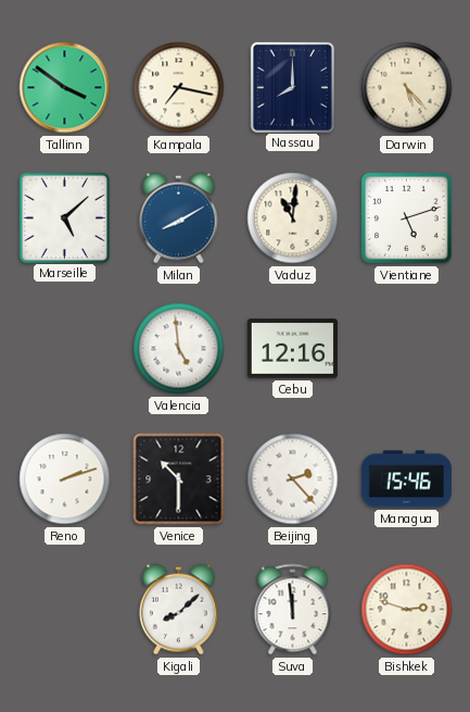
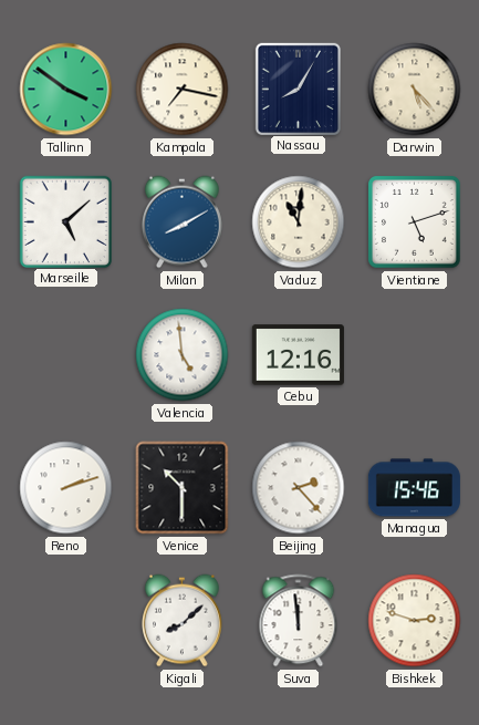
Nassau: 8:00 -> 8:05
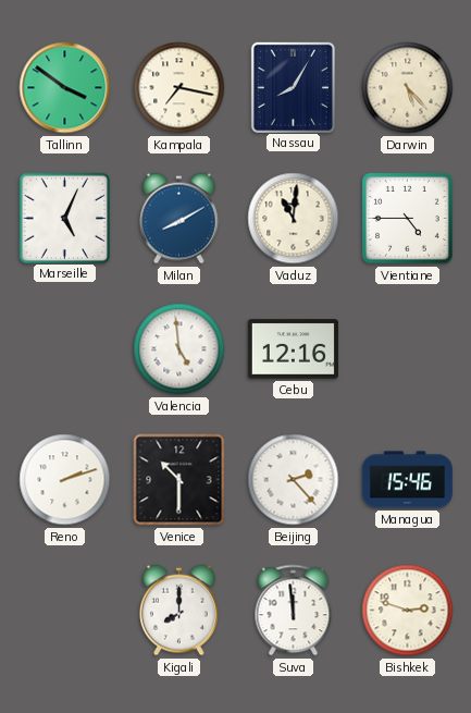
Marseille: 5:08 -> 5:04
Vientiane: 5:12 -> 4:45
Kigali: 8:08 -> 8:00
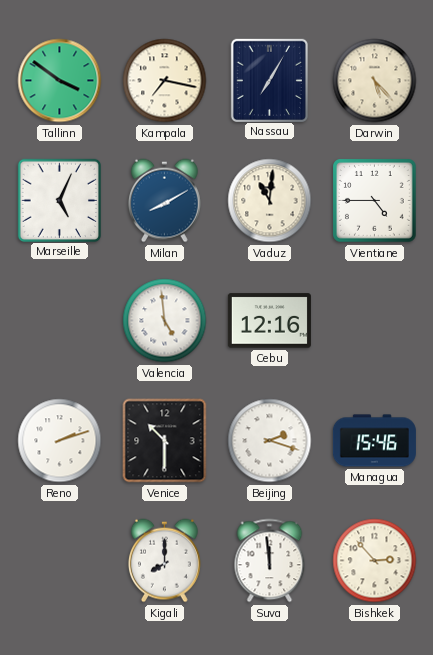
Nassau: 8:05 -> 7:05
Beijing: 2:23 -> 2:18
Bishkek: 2:48 -> 2:53
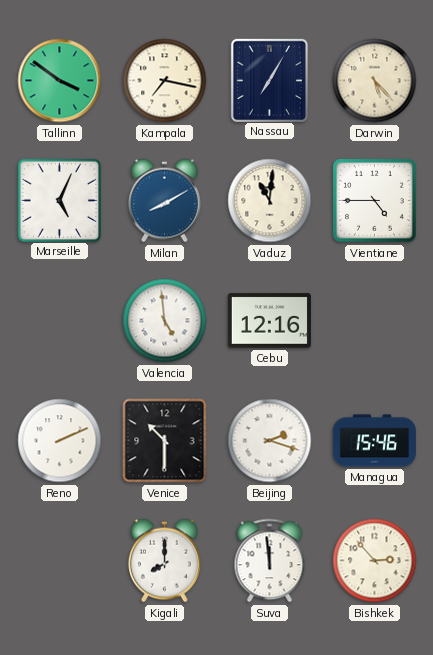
Reno: 2:12 -> 2:11
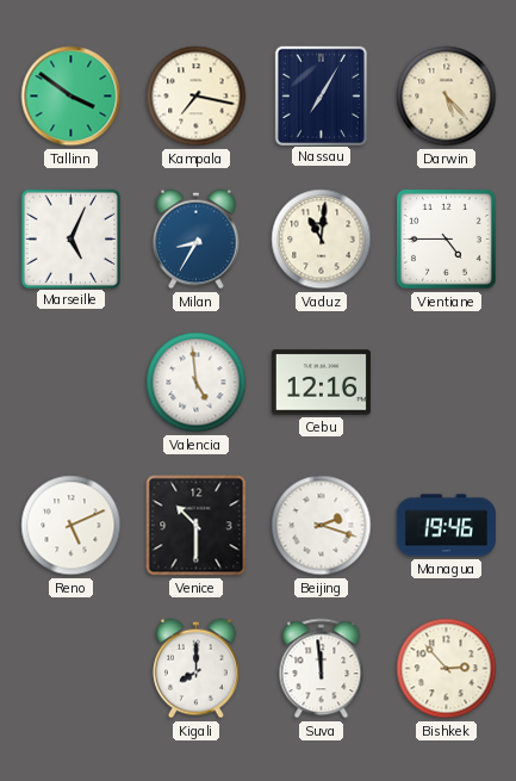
Milan: 8:10 -> 8:35
Reno: 2:11 -> 5:11
Managua: 15:46 -> 19:46
